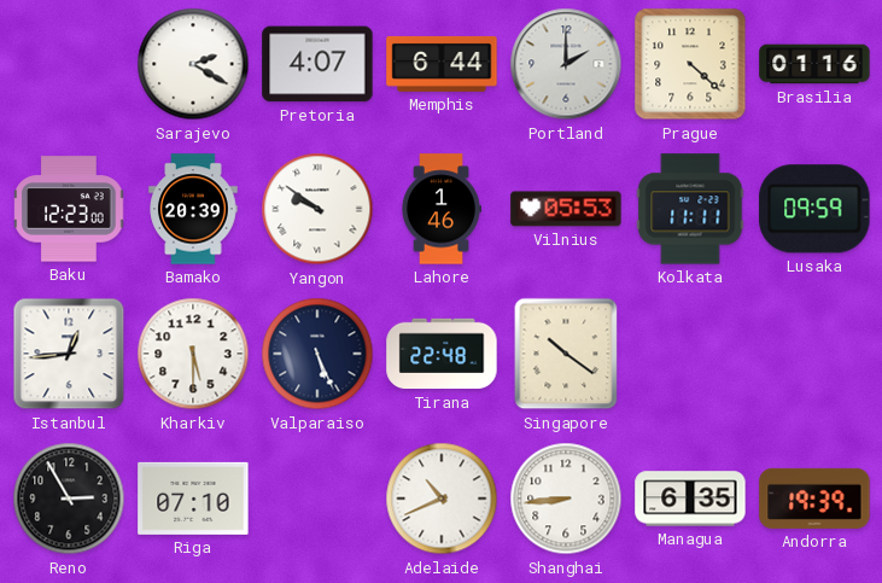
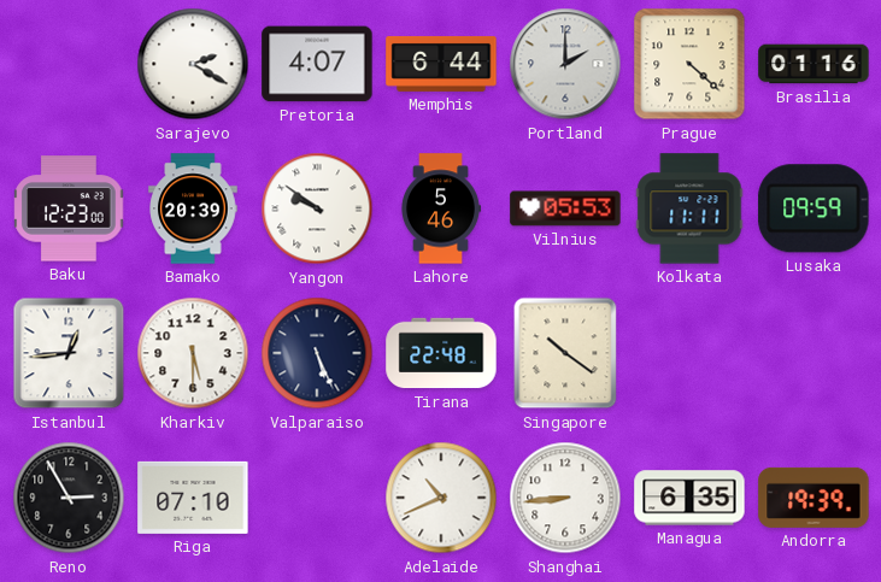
Lahore: 1:46 -> 5:46
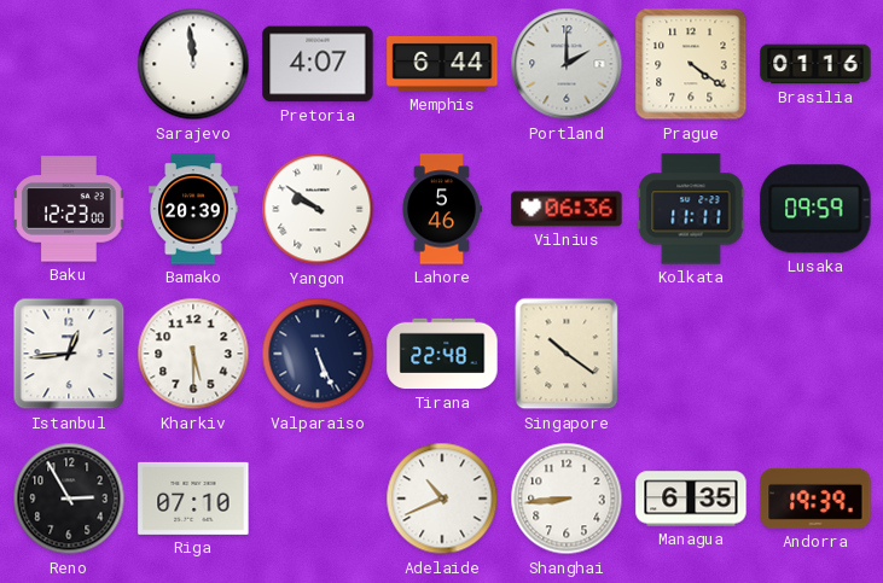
Sarajevo: 2:20 -> 11:59
Prague: 4:22 -> 4:21
Vilnius: 05:53 -> 06:36
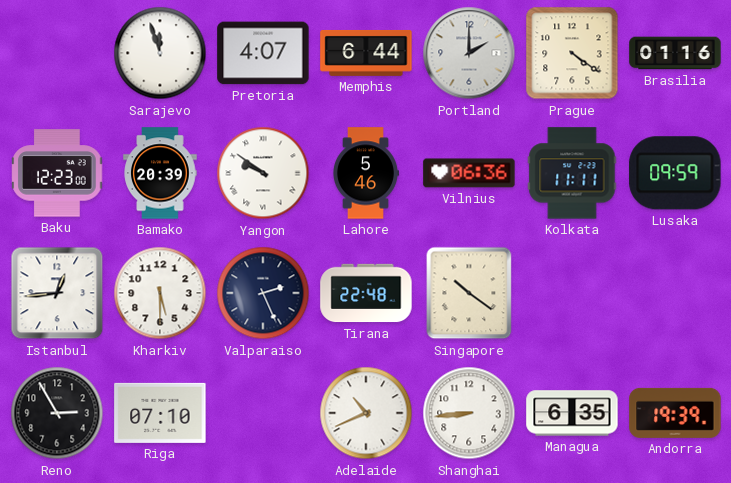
Sarajevo: 11:59 -> 11:57
Valparaiso: 5:26 -> 2:26
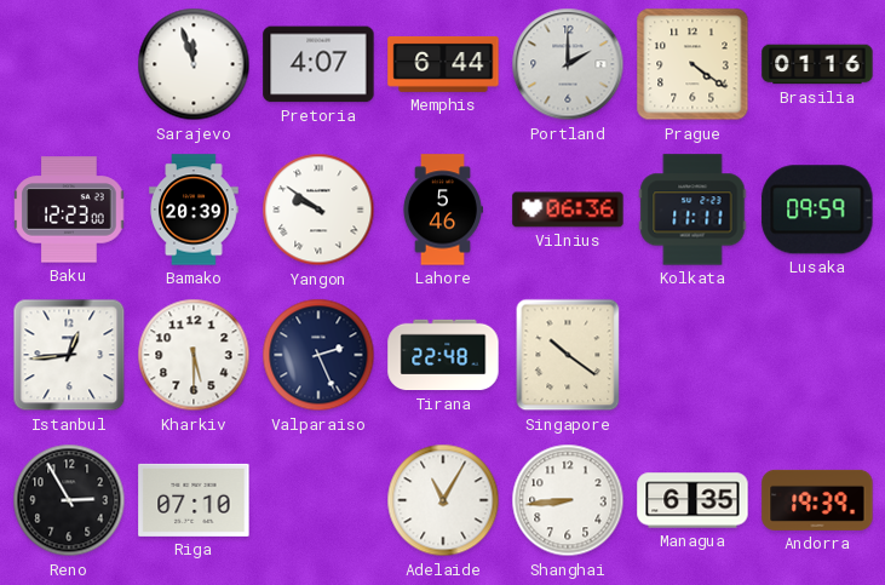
Adelaide: 10:41 -> 11:05
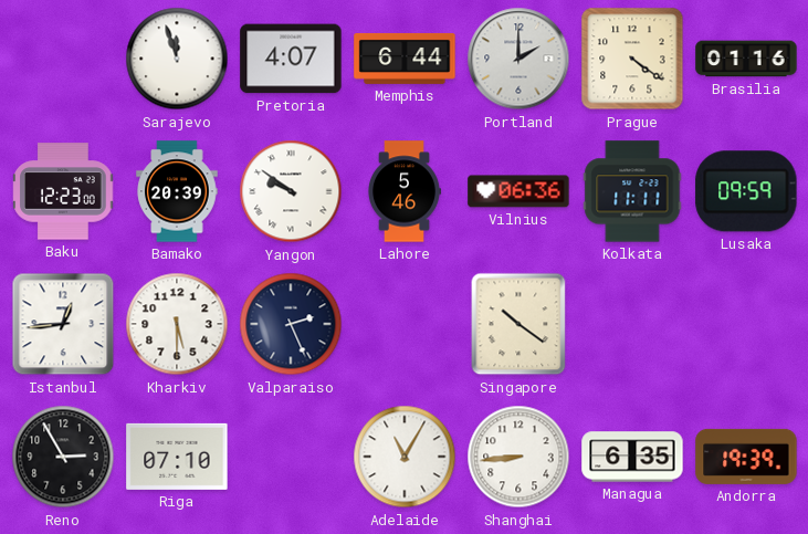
Tirana: 22:48 -> none
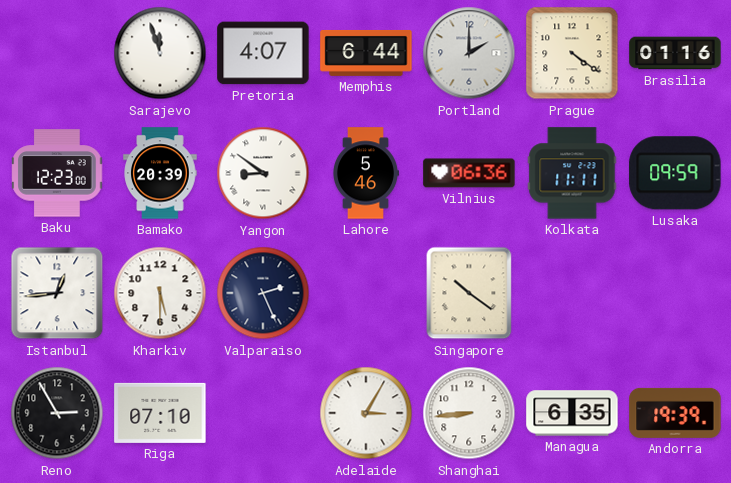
Yangon: 9:51 -> 8:51
Adelaide: 11:05 -> 3:05
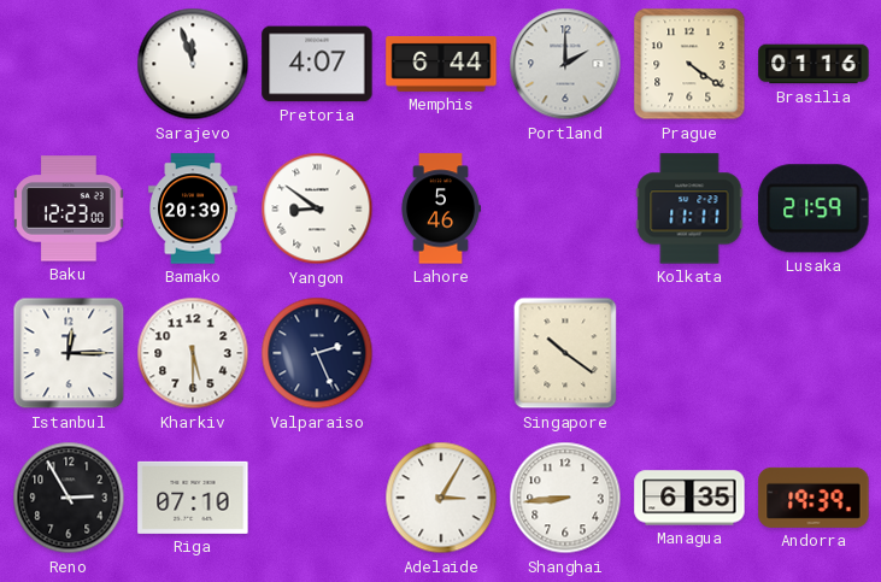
Vilnius: 06:36 -> none
Lusaka: 09:59 -> 21:59
Istanbul: 12:44 -> 12:15
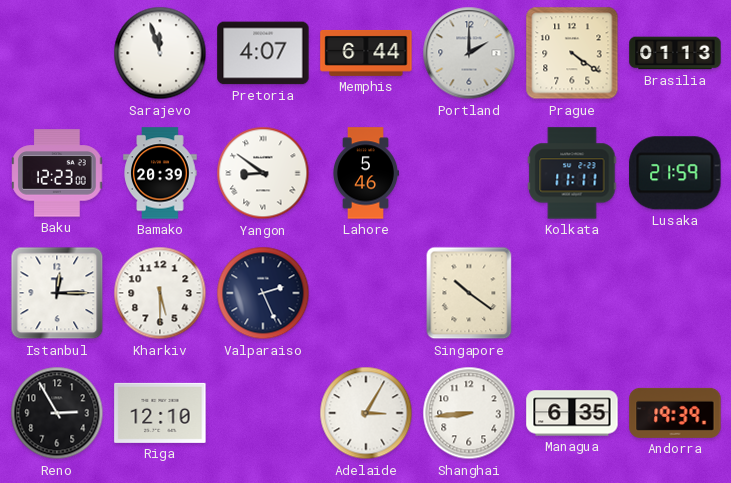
Brasilia: 01:16 -> 01:13
Riga: 07:10 -> 12:10
